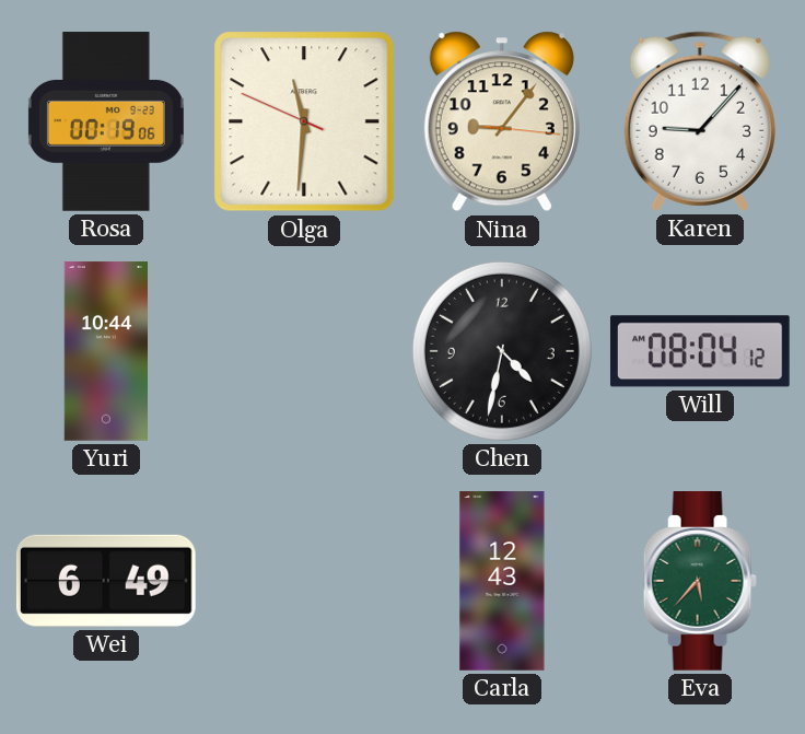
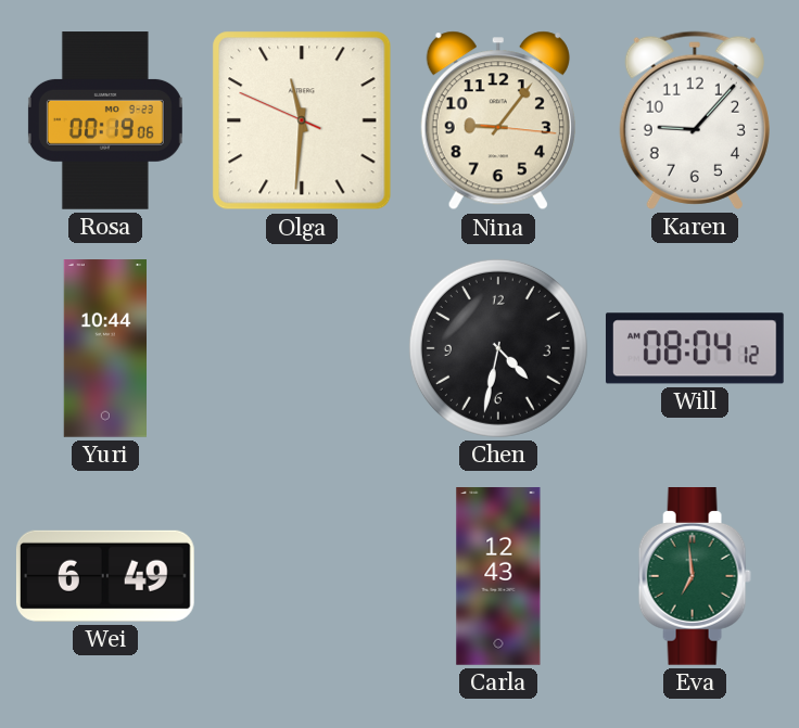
Eva: 5:37 -> 6:59
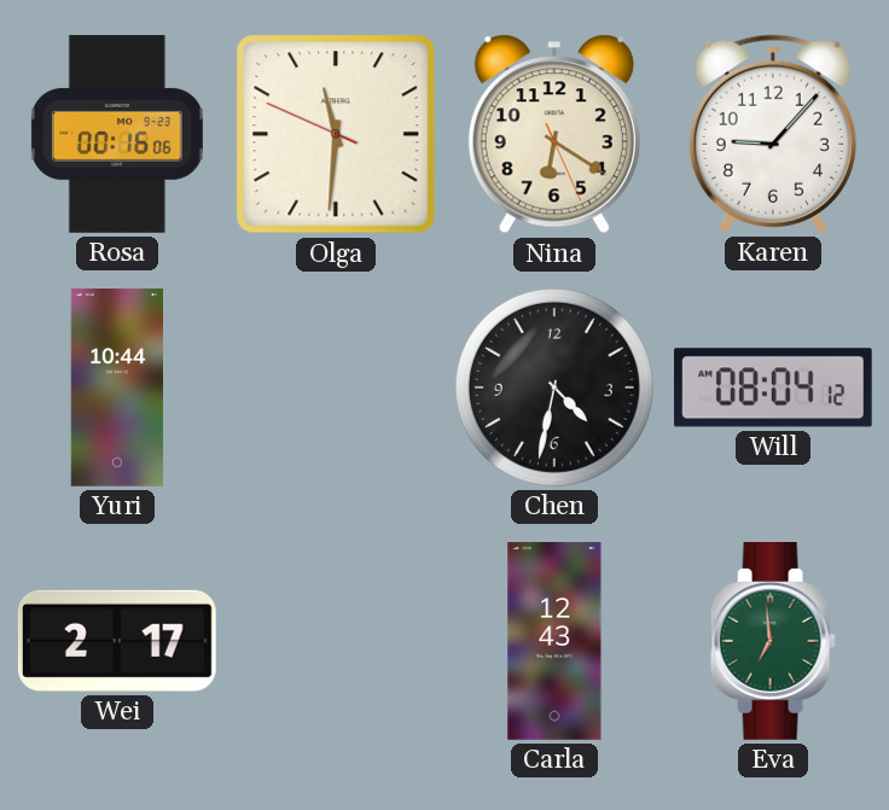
Rosa: 00:19 -> 00:16
Nina: 9:06 -> 6:20
Wei: 6:49 -> 2:17
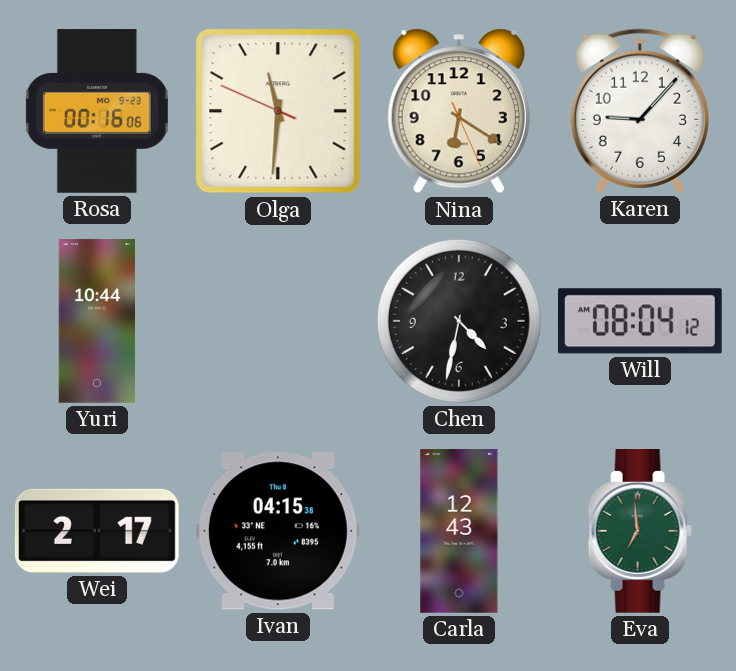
Ivan: none -> 04:15
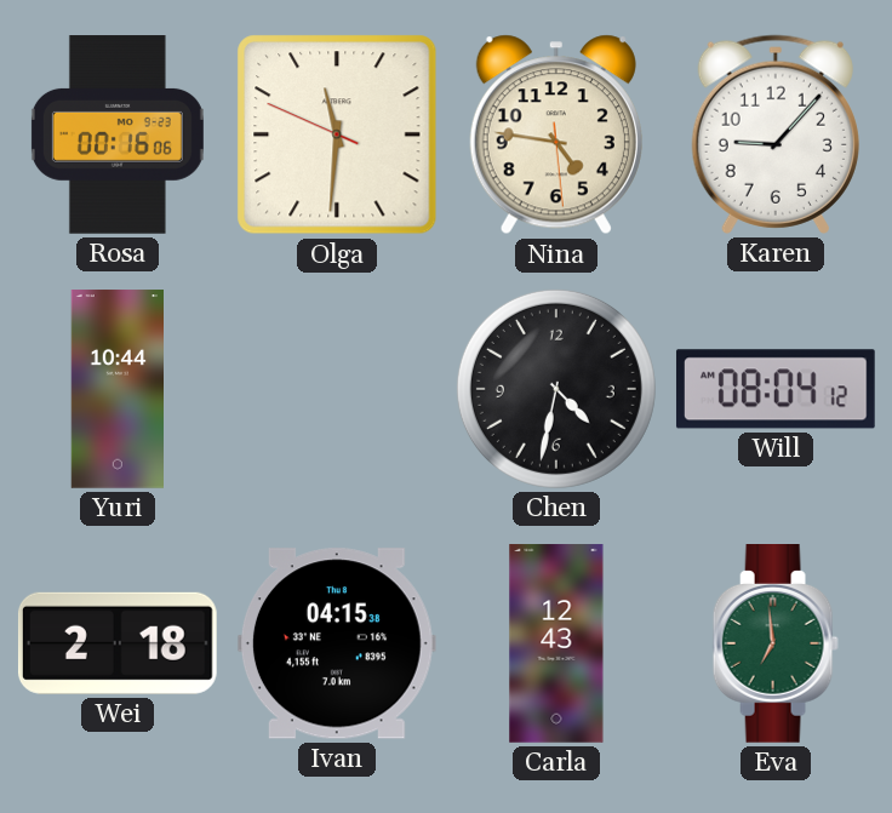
Nina: 6:20 -> 4:46
Wei: 2:17 -> 2:18
